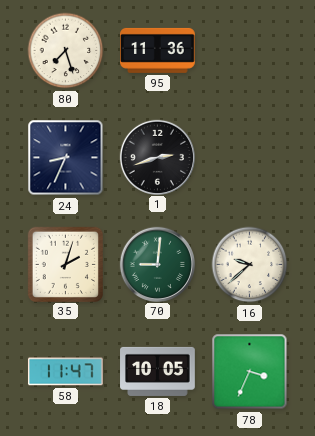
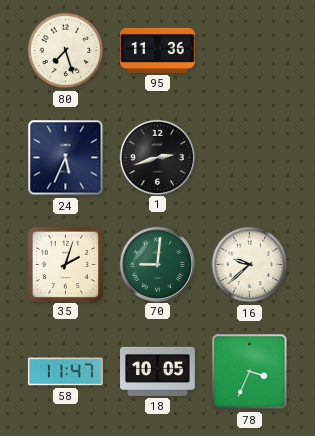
24: 8:34 -> 5:34
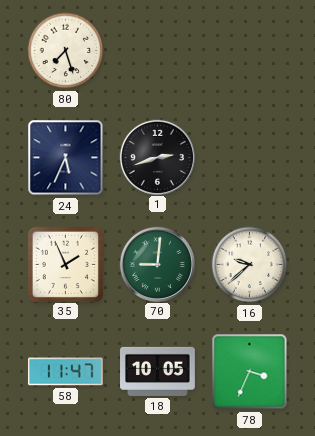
95: 11:36 -> none
35: 2:03 -> 1:56
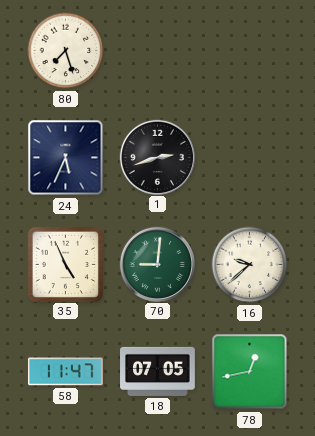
35: 1:56 -> 4:56
18: 10:05 -> 07:05
78: 3:34 -> 12:43
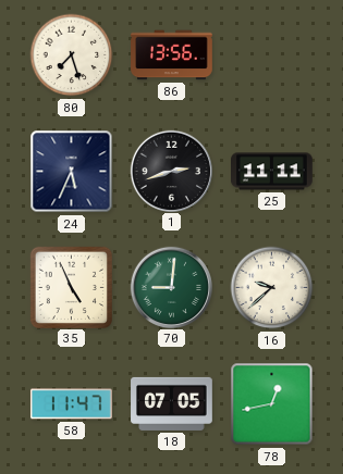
86: none -> 13:56
25: none -> 11:11
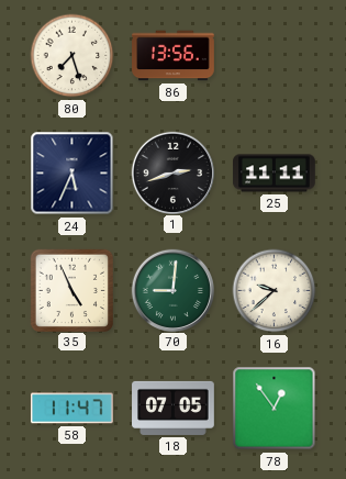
78: 12:43 -> 12:54
